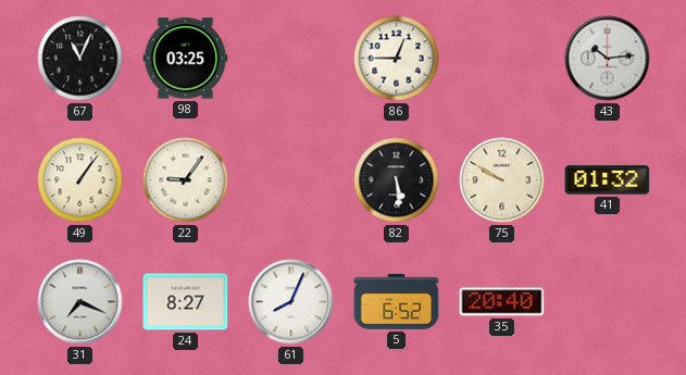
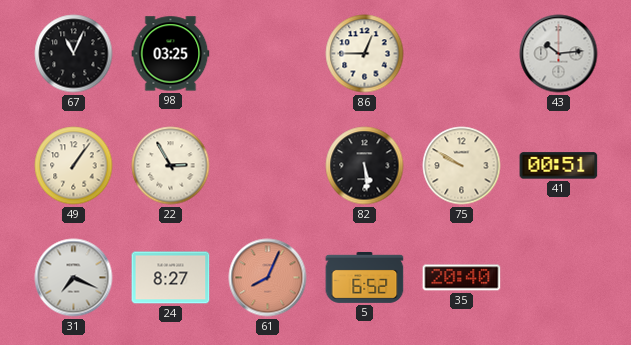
22: 9:06 -> 2:55
41: 01:32 -> 00:51
61 dial: white -> salmon
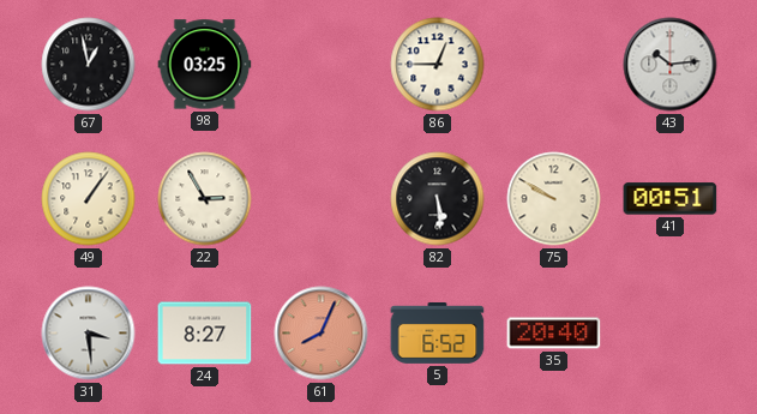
67: 11:04 -> 12:58
31: 7:19 -> 3:29
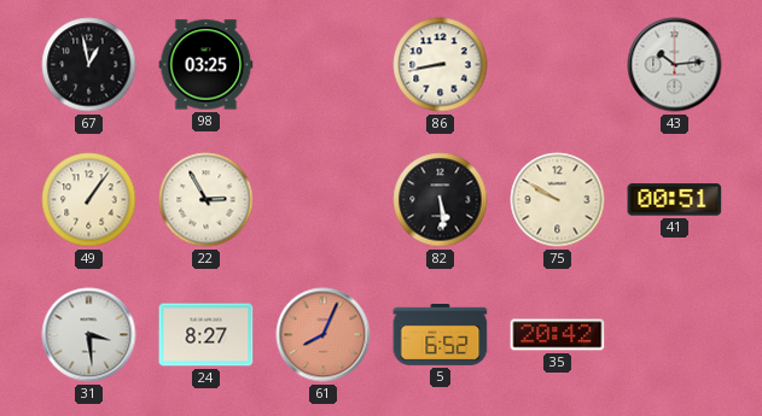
86: 12:45 -> 8:43
35: 20:40 -> 20:42
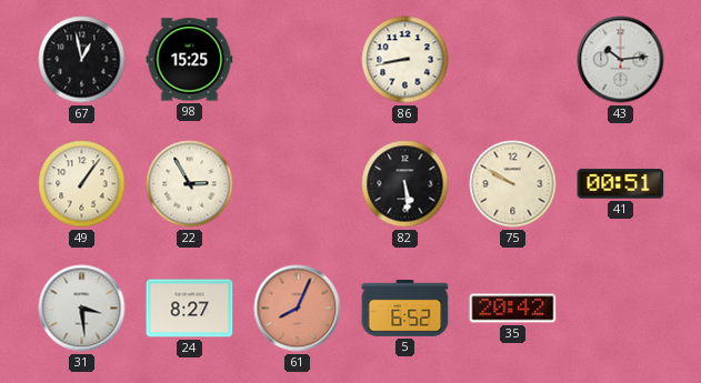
98: 03:25 -> 15:25
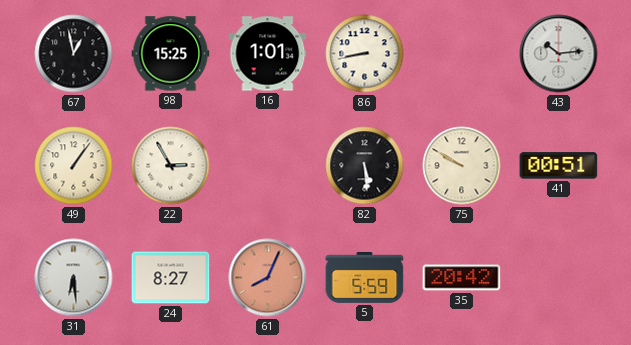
16: none -> 1:01
31: 3:29 -> 6:29
5: 6:52 -> 5:59
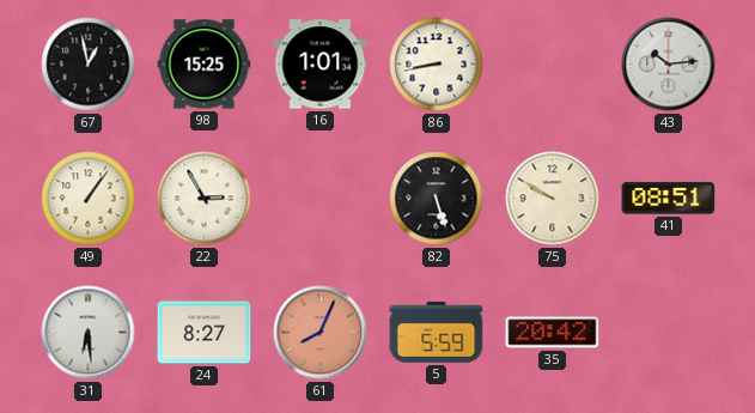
82: 5:29 -> 5:27
41: 00:51 -> 08:51
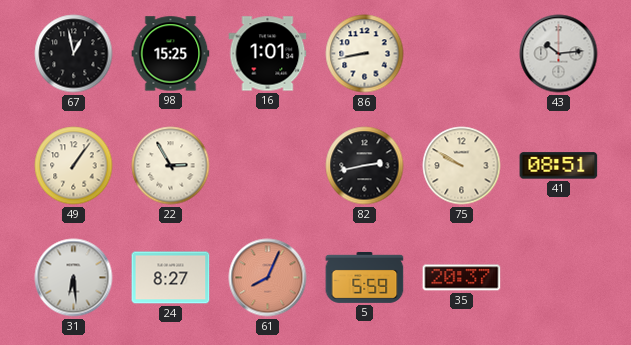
82: 5:27 -> 2:43
35: 20:42 -> 20:37
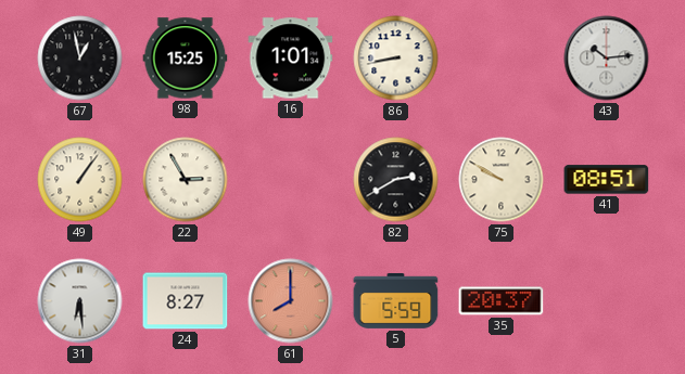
82: 2:43 -> 2:40
61: 8:04 -> 8:00
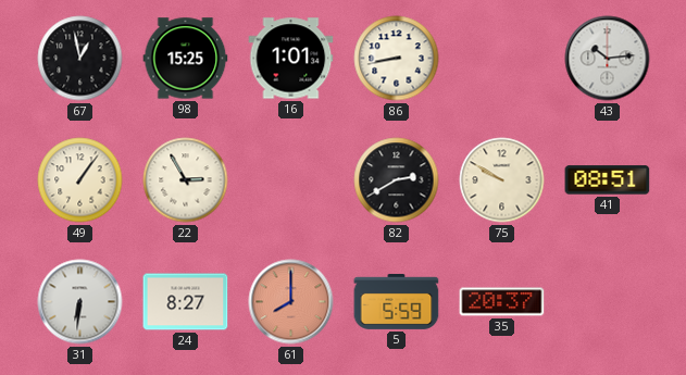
31: 6:29 -> 6:31
